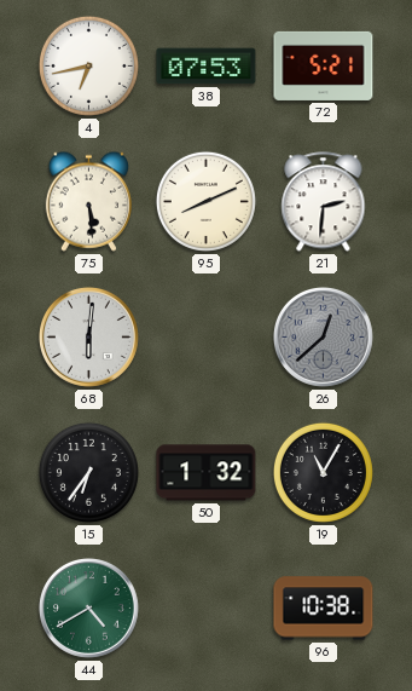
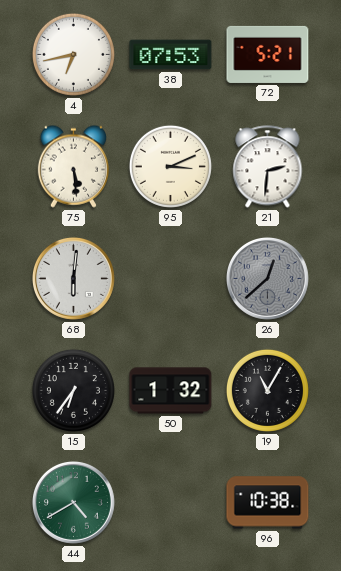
95: 8:11 -> 3:11
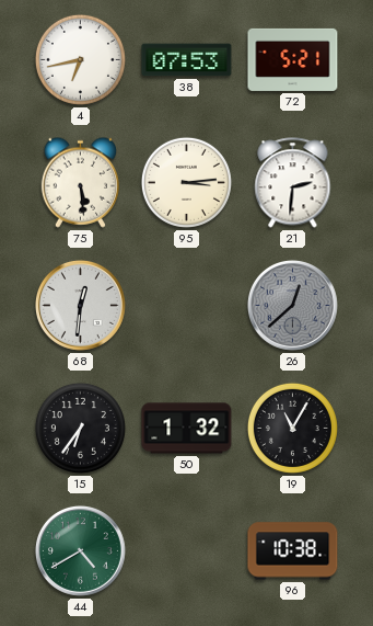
95: 3:11 -> 3:14
68: 6:01 -> 12:31
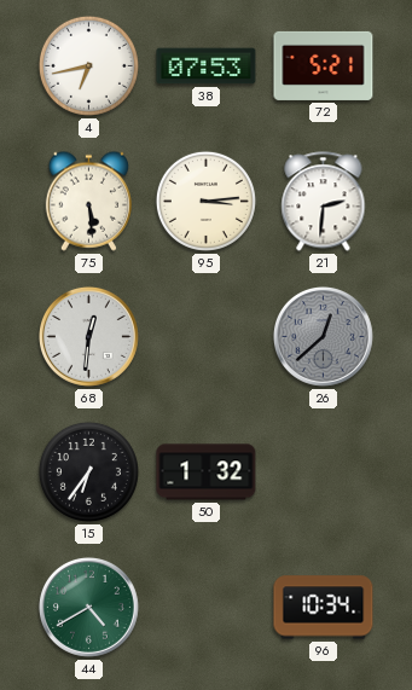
19: 11:05 -> none
96: 10:38 -> 10:34
